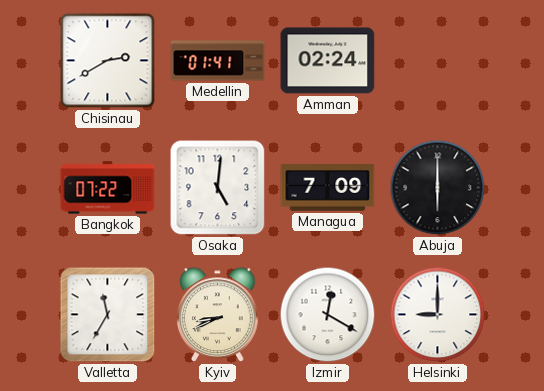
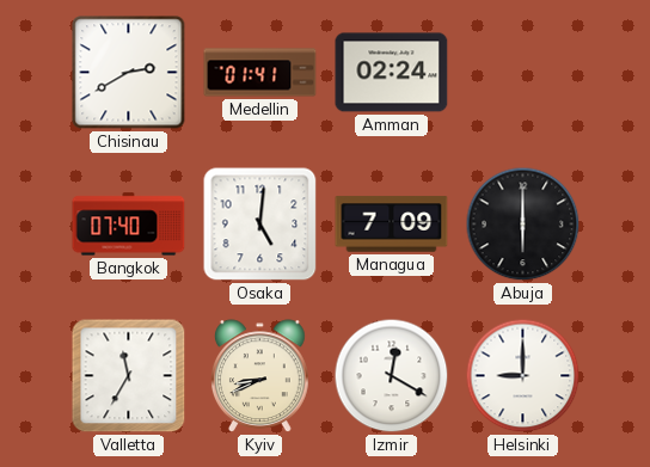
Bangkok: 07:22 -> 07:40
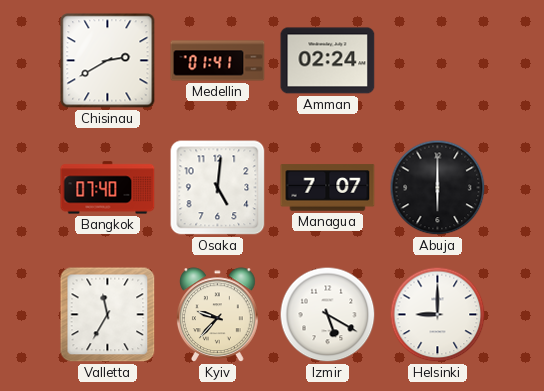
Managua: 7:09 -> 7:07
Kyiv: 8:41 -> 9:37
Izmir: 12:20 -> 5:20
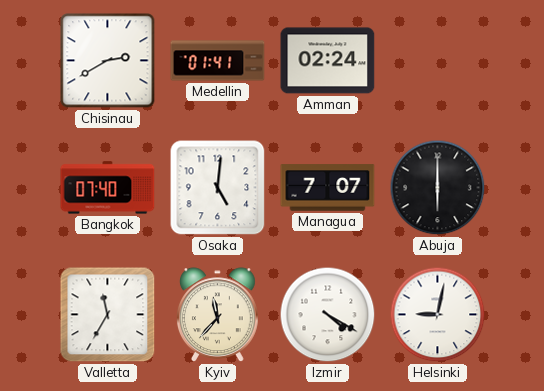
Kyiv: 9:37 -> 11:37
Izmir: 5:20 -> 4:20
Helsinki: 9:00 -> 9:02
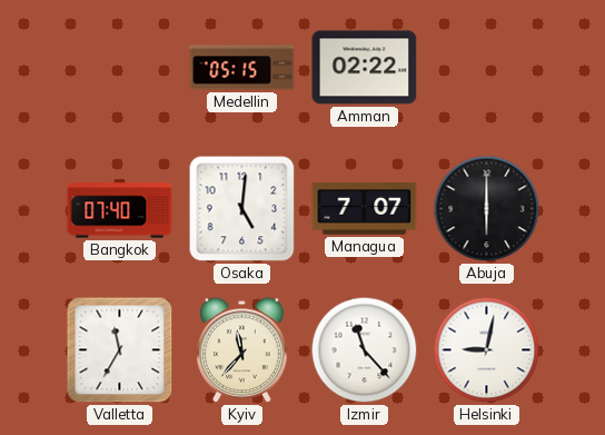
Chisinau: 2:40 -> none
Medellin: 01:41 -> 05:15
Amman: 02:24 -> 02:22
Izmir: 4:20 -> 11:23
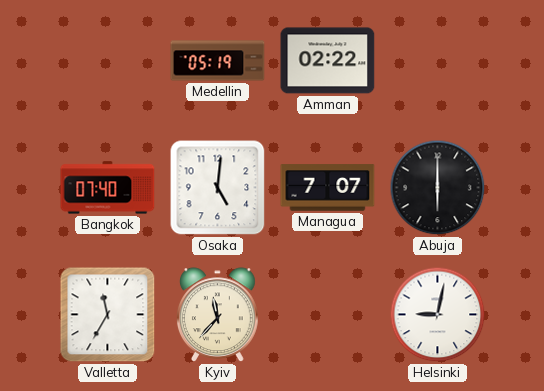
Medellin: 05:15 -> 05:19
Izmir: 11:23 -> none
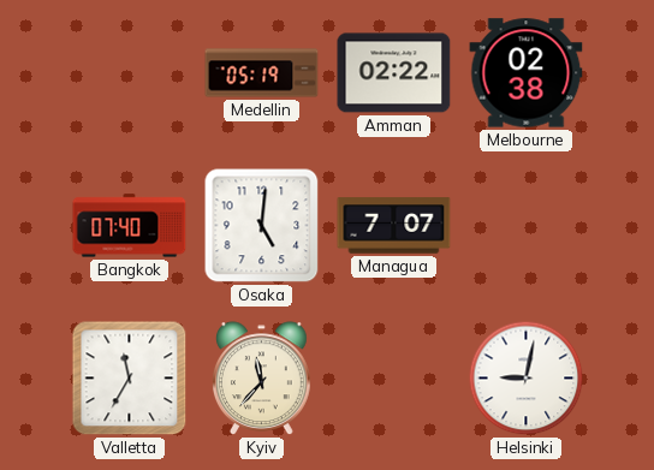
Melbourne: none -> 02:38
Abuja: 6:00 -> none
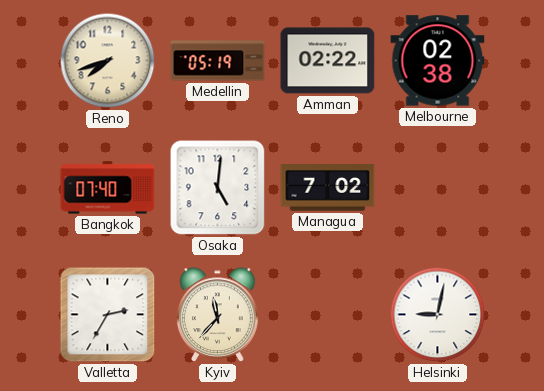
Reno: none -> 7:42
Managua: 7:07 -> 7:02
Valletta: 11:35 -> 2:35
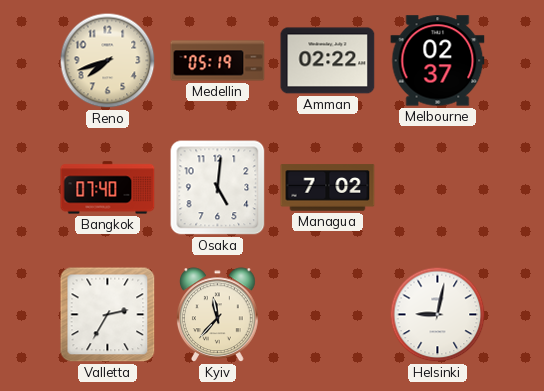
Melbourne: 02:38 -> 02:37
